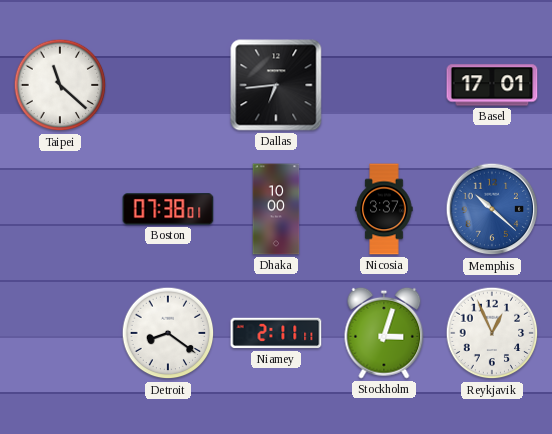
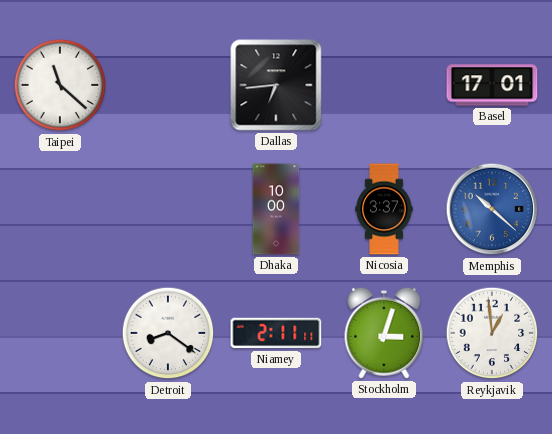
Boston: 07:38 -> none
Reykjavik: 12:56 -> 12:59
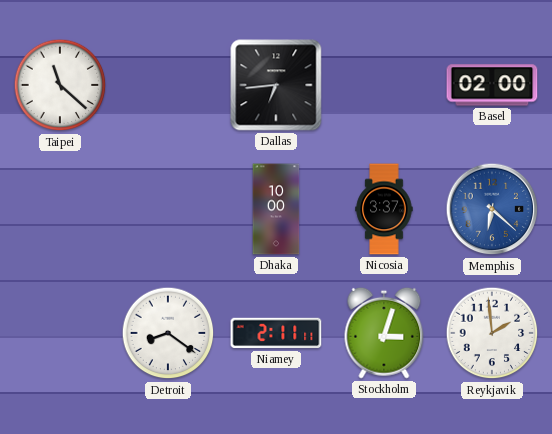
Basel: 17:01 -> 02:00
Memphis: 10:22 -> 6:22
Reykjavik: 12:59 -> 1:59
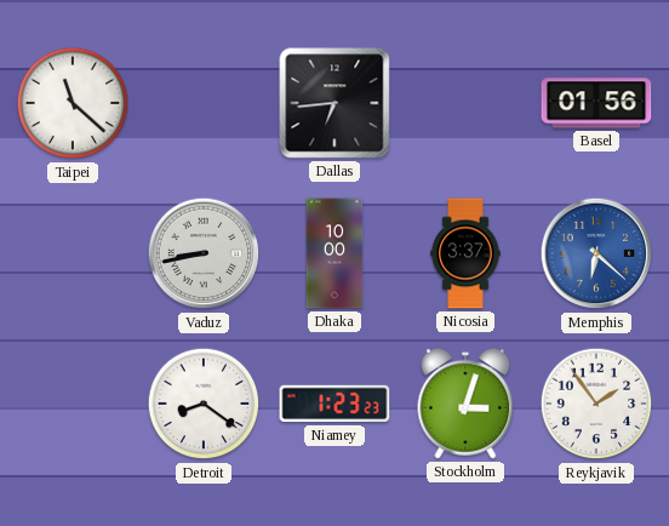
Basel: 02:00 -> 01:56
Vaduz: none -> 8:43
Niamey: 2:11 -> 1:23
Reykjavik: 1:59 -> 1:54
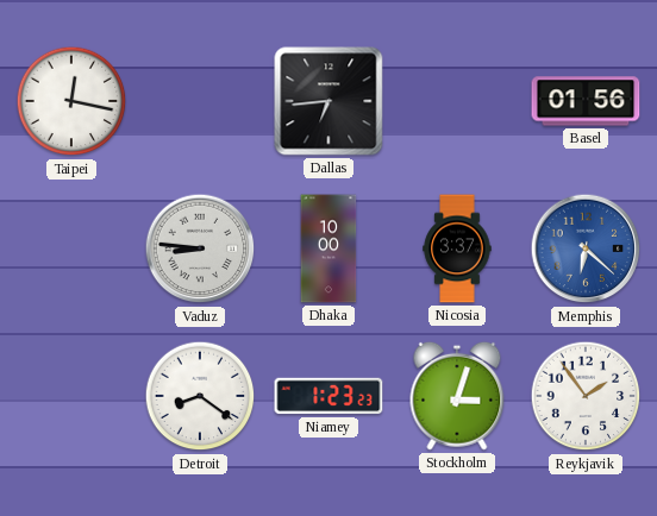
Taipei: 11:22 -> 12:17
Vaduz: 8:43 -> 8:46
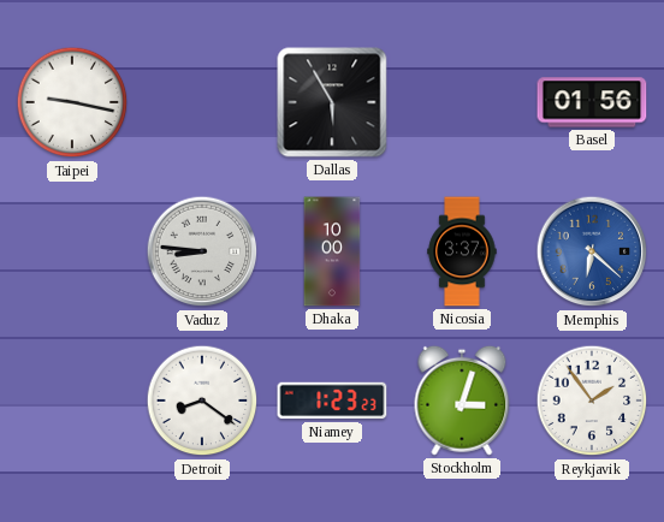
Taipei: 12:17 -> 9:17
Dallas: 6:44 -> 5:55
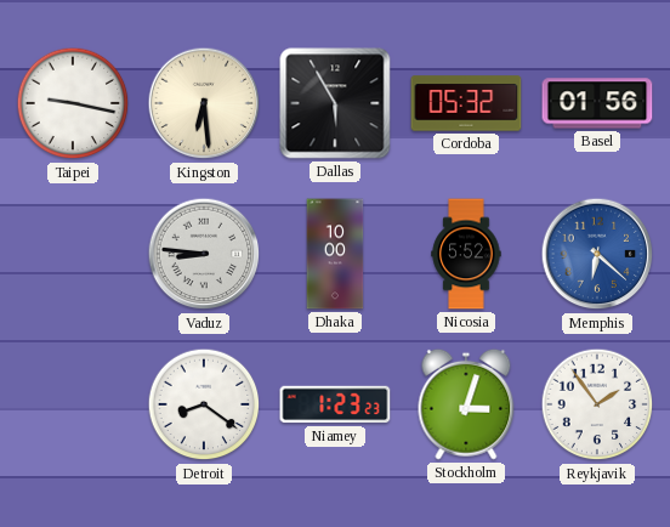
Kingston: none -> 6:29
Cordoba: none -> 05:32
Nicosia: 3:37 -> 5:52
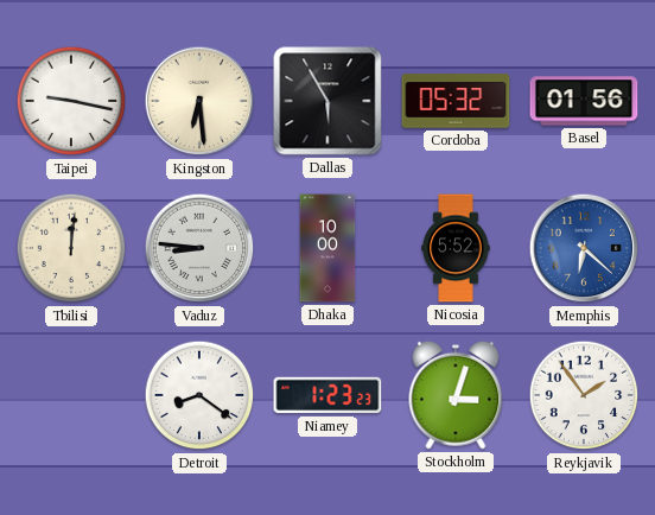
Tbilisi: none -> 12:01
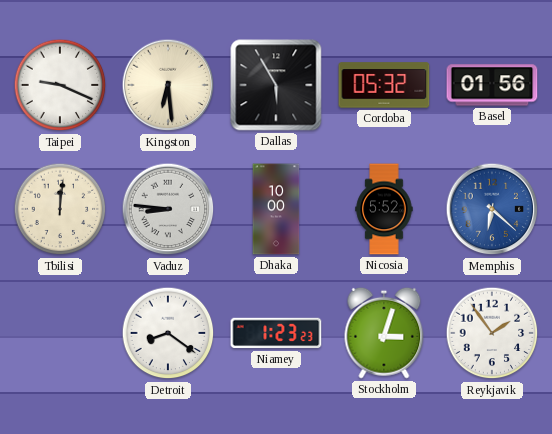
Taipei: 9:17 -> 9:19
